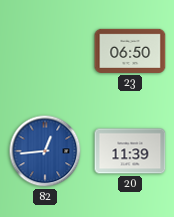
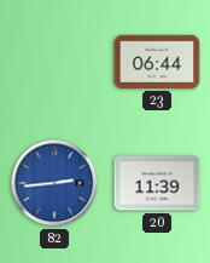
23: 06:50 -> 06:44
82: 12:44 -> 2:44
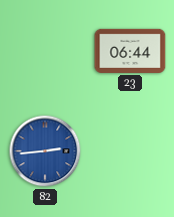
20: 11:39 -> none
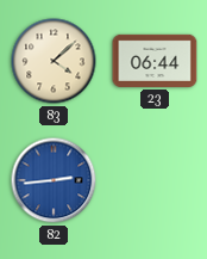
83: none -> 4:08
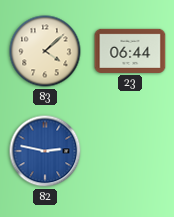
82: 2:44 -> 2:47
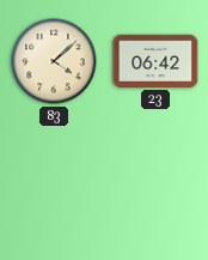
23: 06:44 -> 06:42
82: 2:47 -> none
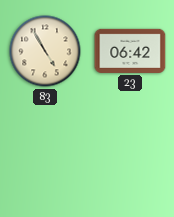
83: 4:08 -> 4:55
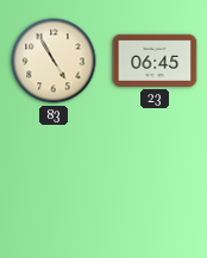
23: 06:42 -> 06:45
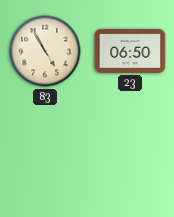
23: 06:45 -> 06:50
